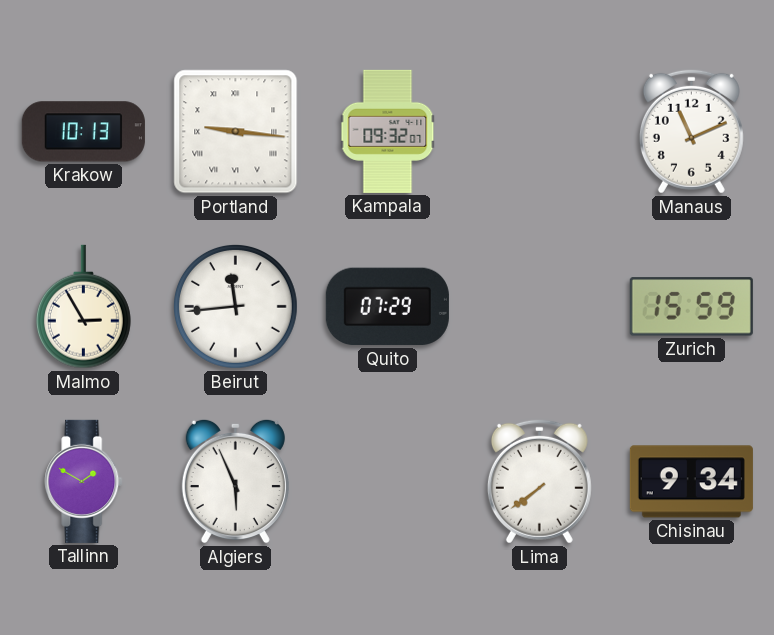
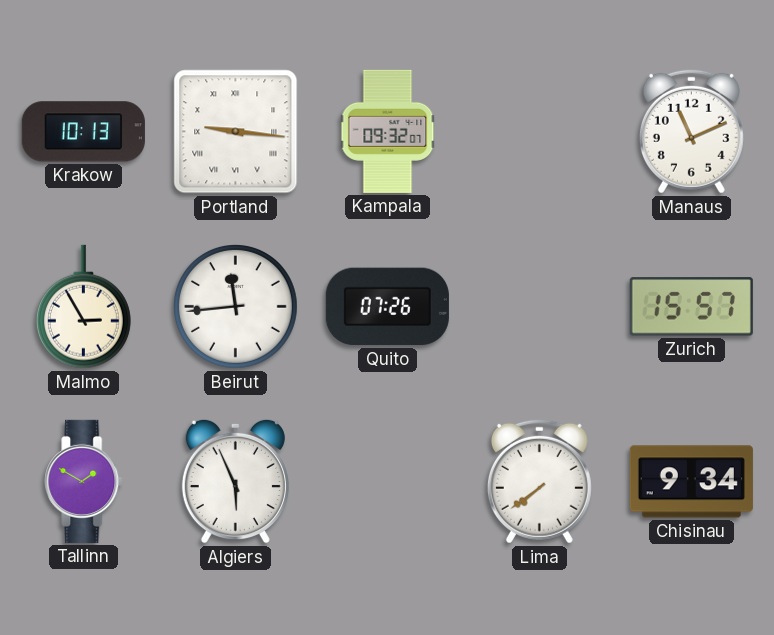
Quito: 07:29 -> 07:26
Zurich: 15:59 -> 15:57
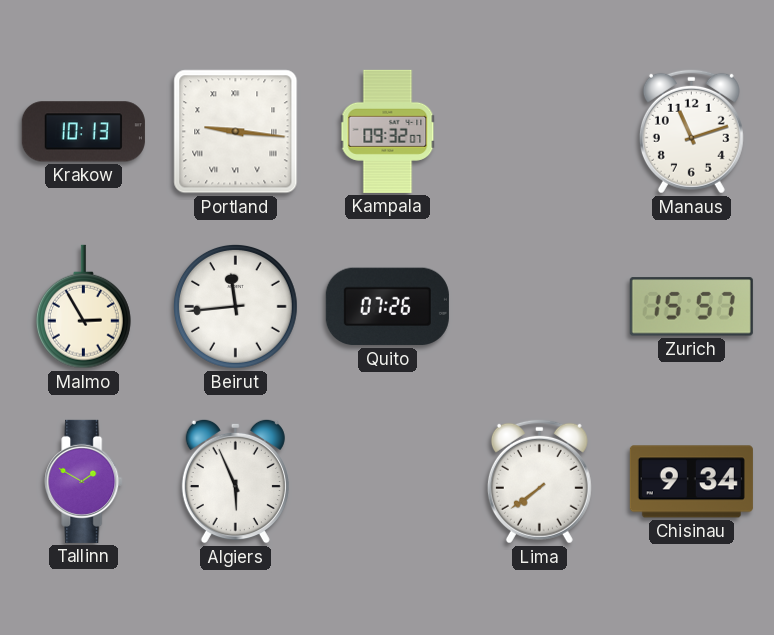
Manaus: 11:11 -> 11:12
